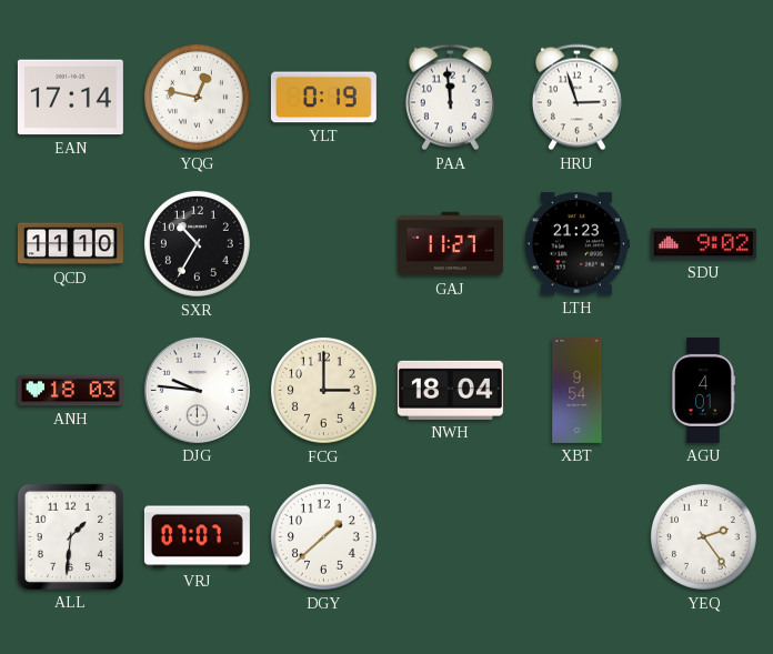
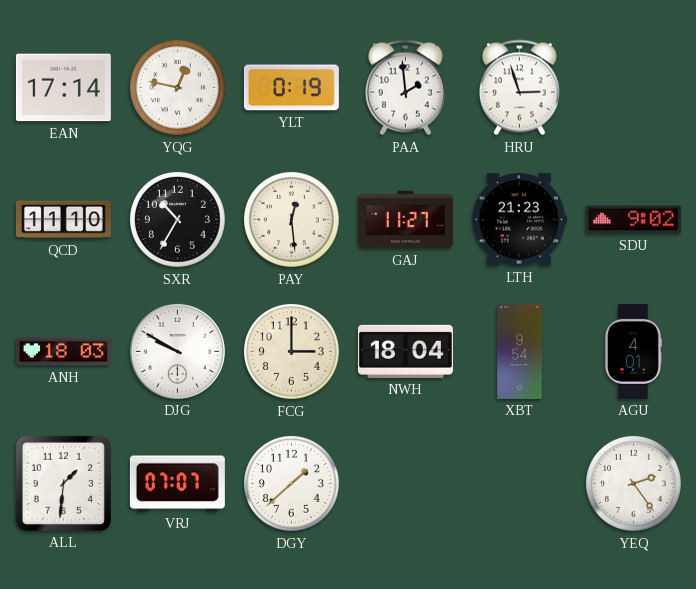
PAA: 11:59 -> 1:59
PAY: none -> 12:29
DJG: 9:46 -> 9:50
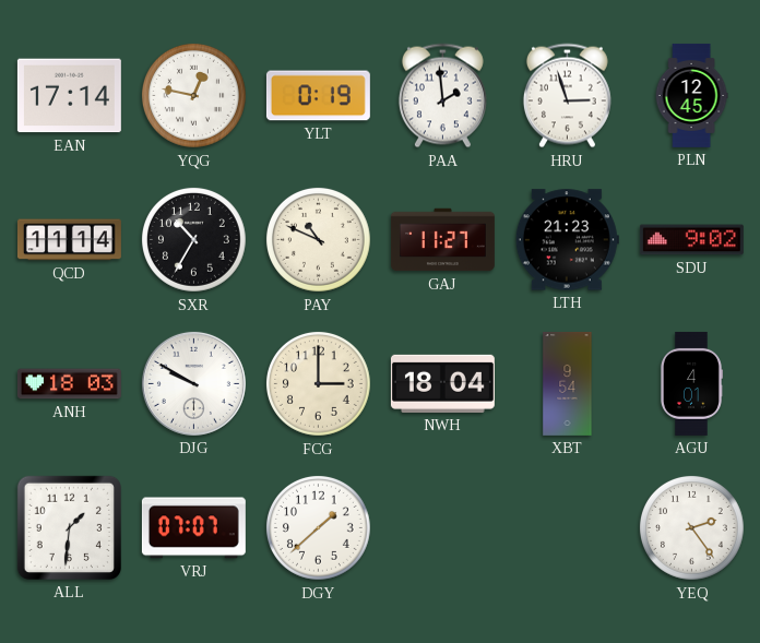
PLN: none -> 12:45
QCD: 11:10 -> 11:14
PAY: 12:29 -> 10:49
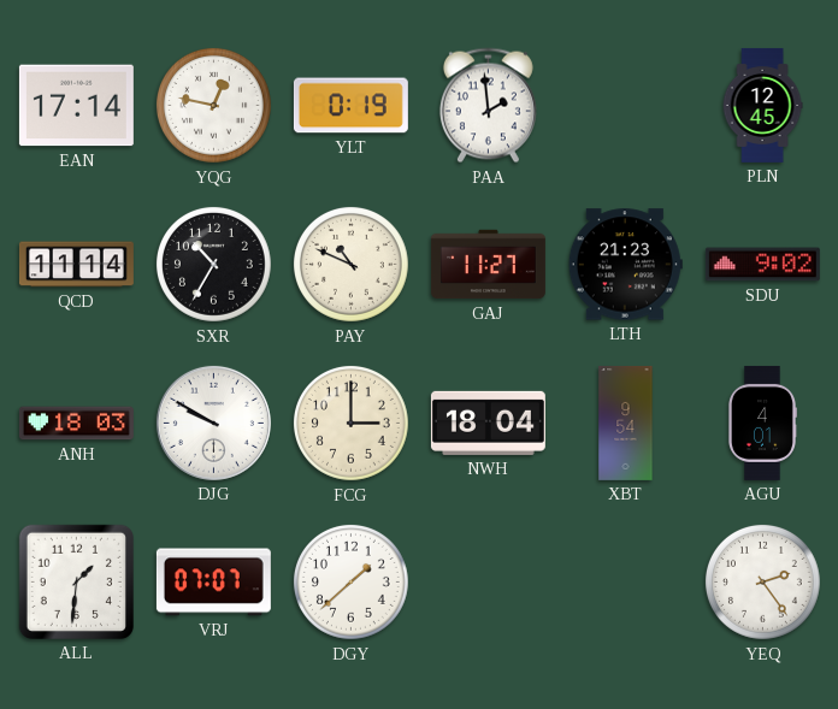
HRU: 2:57 -> none
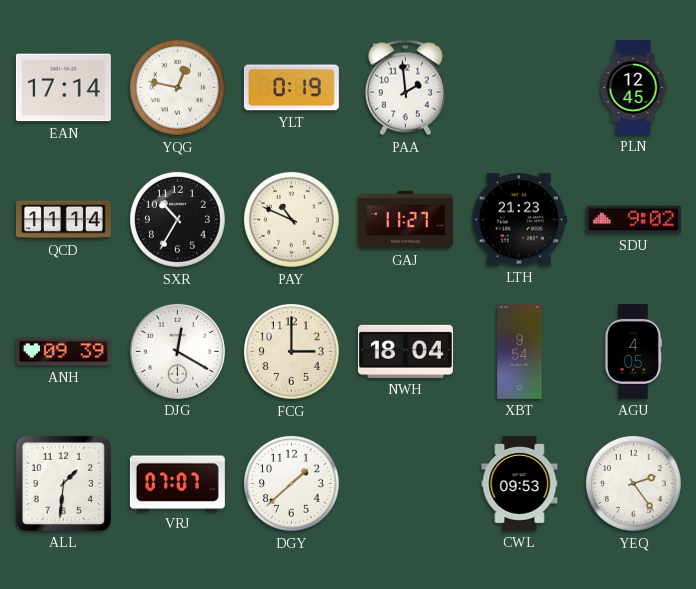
ANH: 18:03 -> 09:39
DJG: 9:50 -> 12:20
AGU: 4:01 -> 4:05
CWL: none -> 09:53
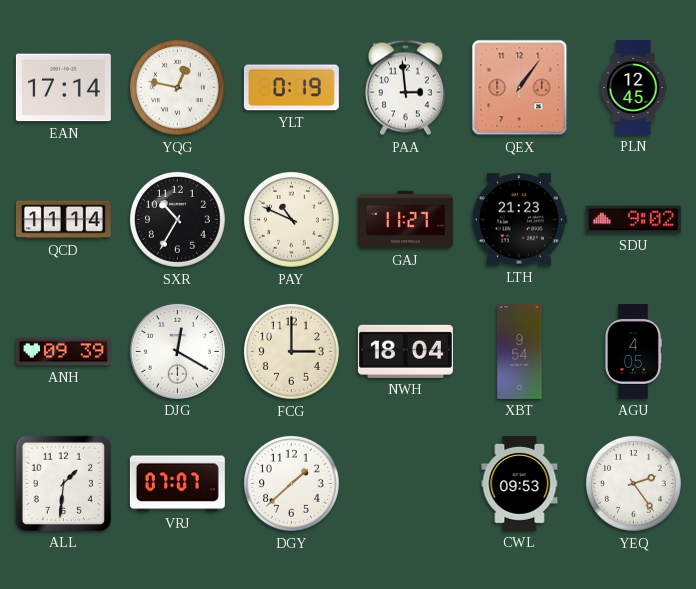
PAA: 1:59 -> 2:59
QEX: none -> 1:06
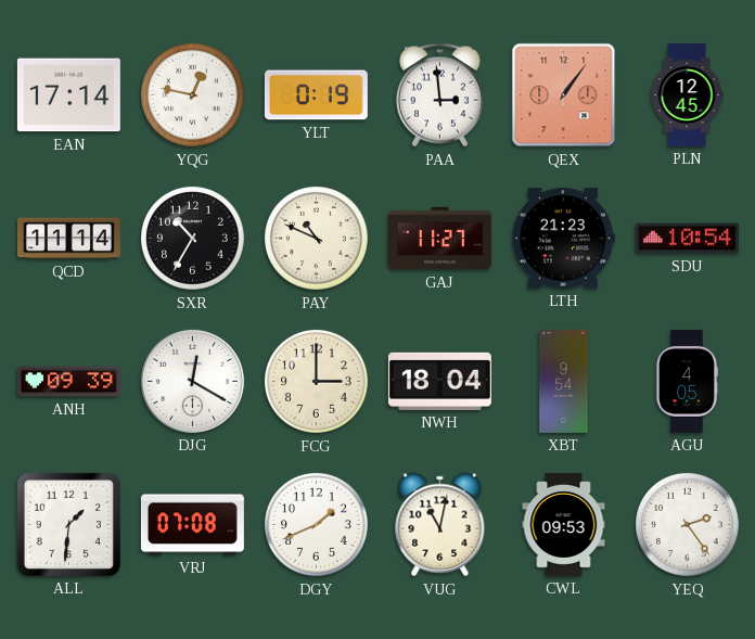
SDU: 9:02 -> 10:54
VRJ: 07:07 -> 07:08
DGY: 1:38 -> 1:41
VUG: none -> 11:02
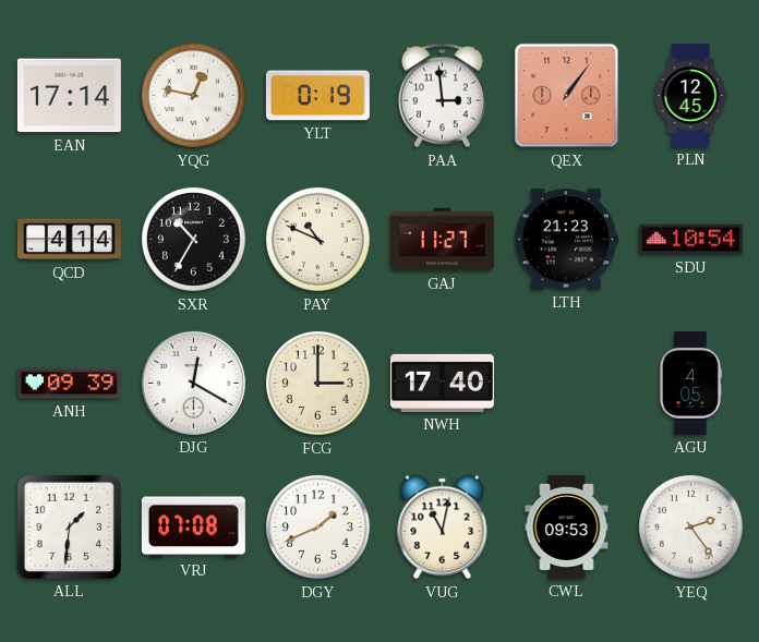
QCD: 11:14 -> 4:14
NWH: 18:04 -> 17:40
XBT: 9:54 -> none
